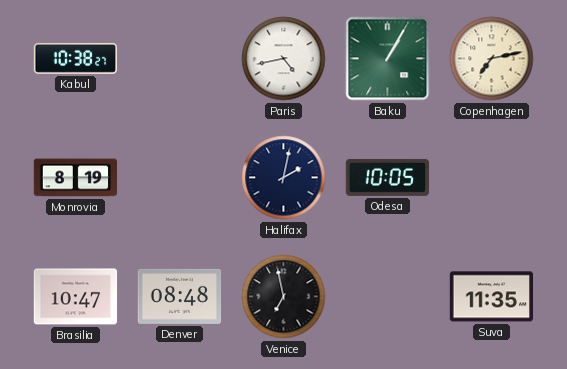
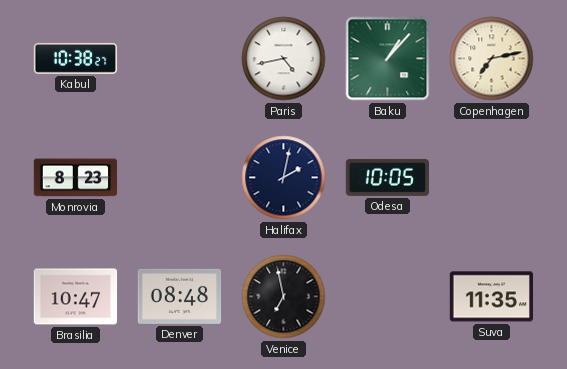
Baku: 1:05 -> 1:07
Monrovia: 8:19 -> 8:23
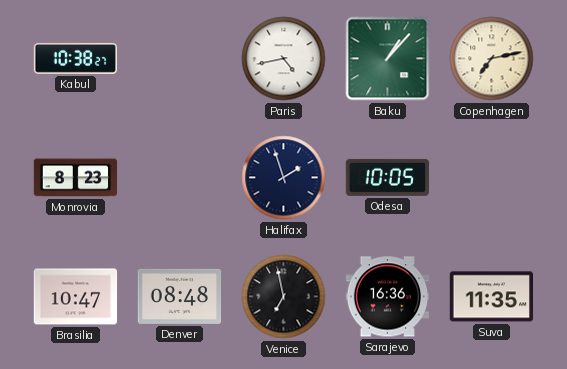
Halifax: 2:02 -> 1:57
Sarajevo: none -> 16:36
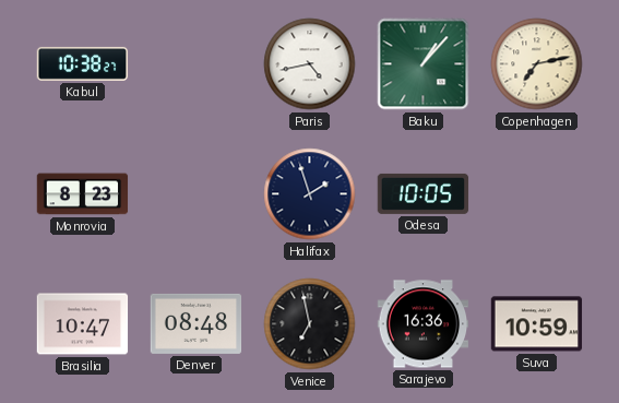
Suva: 11:35 -> 10:59
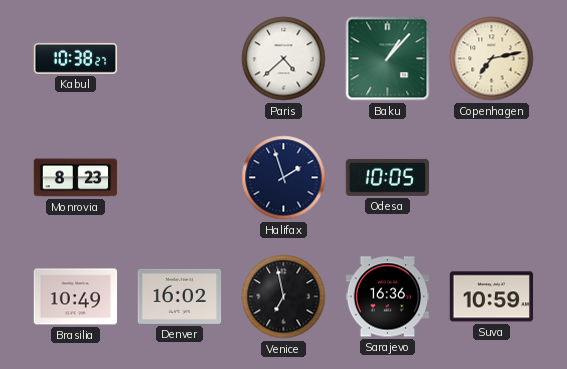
Paris: 4:43 -> 4:38
Brasilia: 10:47 -> 10:49
Denver: 08:48 -> 16:02
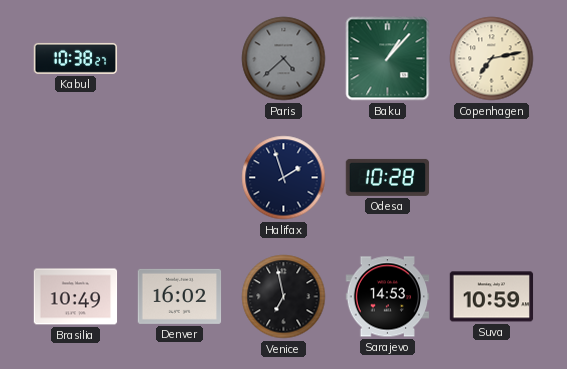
Paris dial: white -> grey
Monrovia: 8:23 -> none
Odesa: 10:05 -> 10:28
Sarajevo: 16:36 -> 14:53
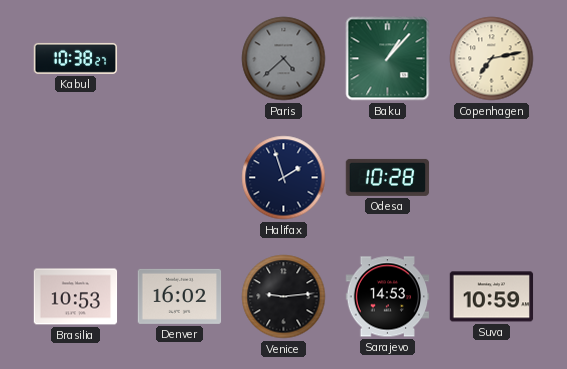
Brasilia: 10:49 -> 10:53
Venice: 6:58 -> 9:14
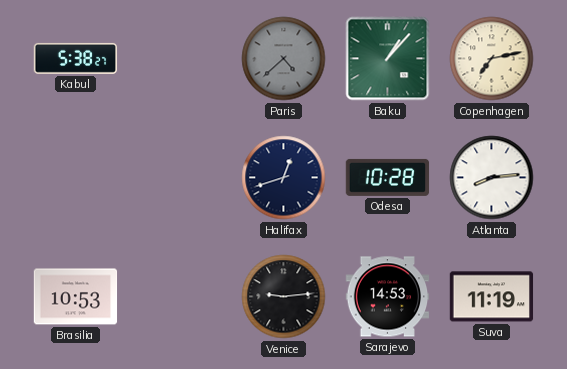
Kabul: 10:38 -> 5:38
Halifax: 1:57 -> 12:42
Atlanta: none -> 8:14
Denver: 16:02 -> none
Suva: 10:59 -> 11:19
